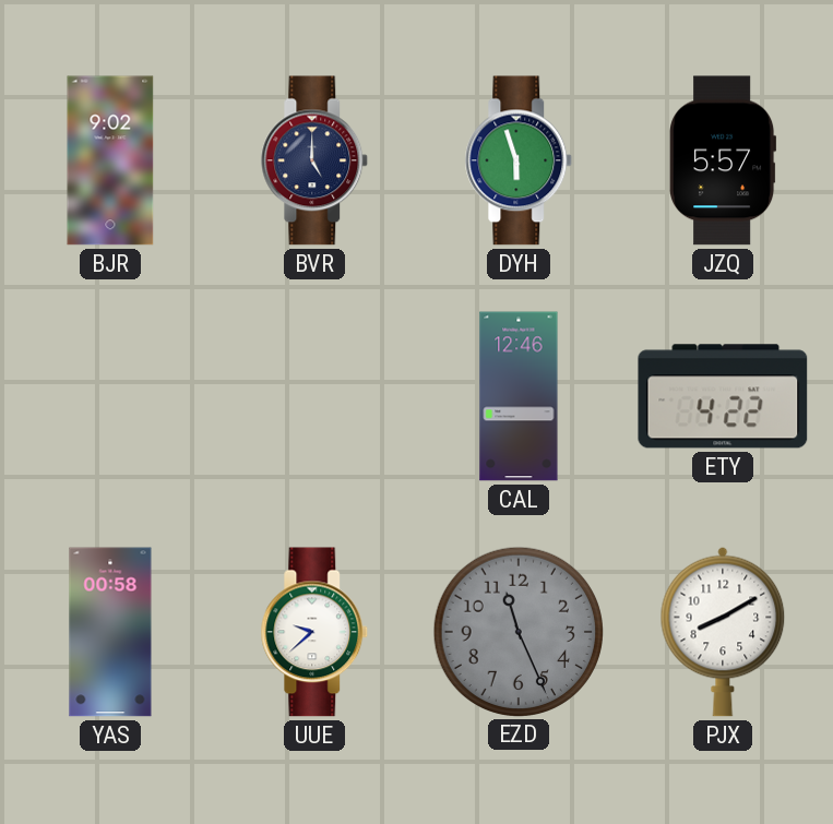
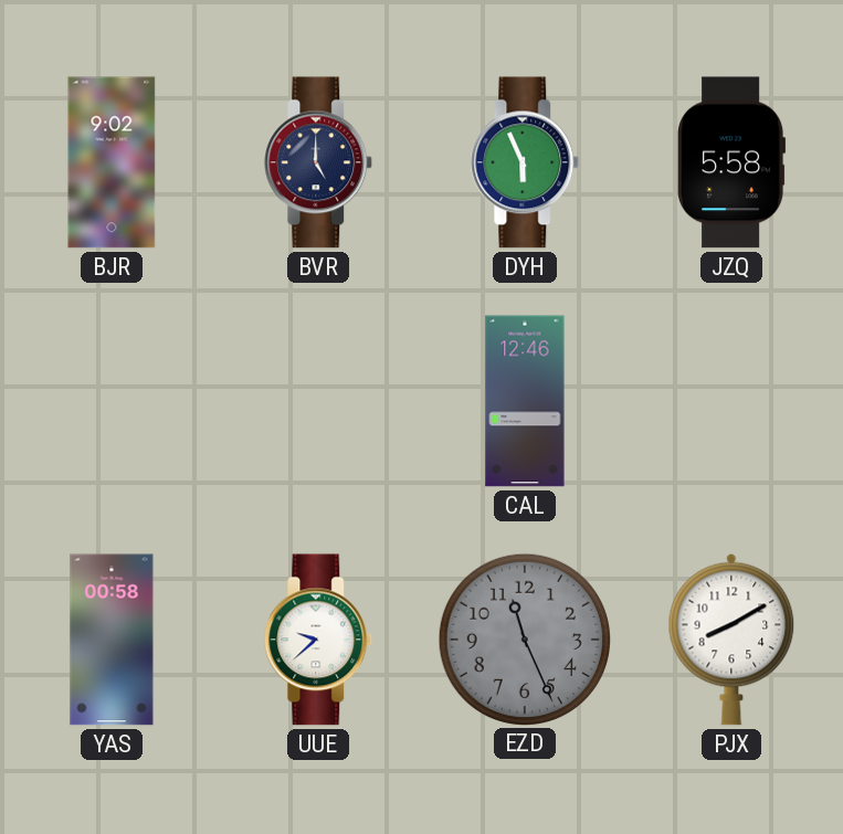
DYH: 5:57 -> 5:56
JZQ: 5:57 -> 5:58
ETY: 4:22 -> none
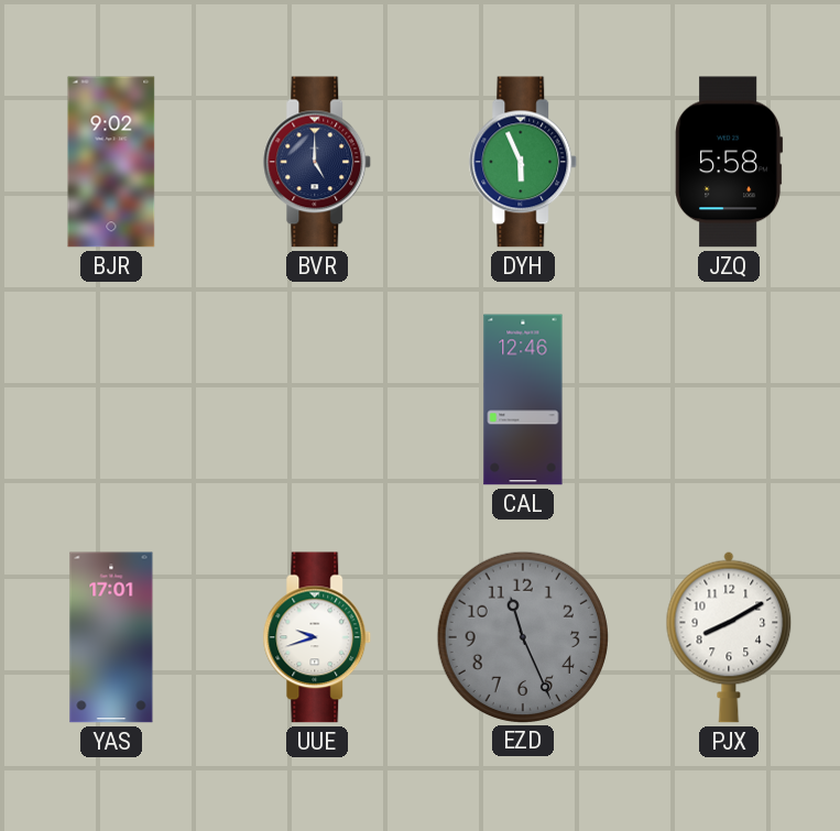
YAS: 00:58 -> 17:01
UUE: 9:38 -> 9:42
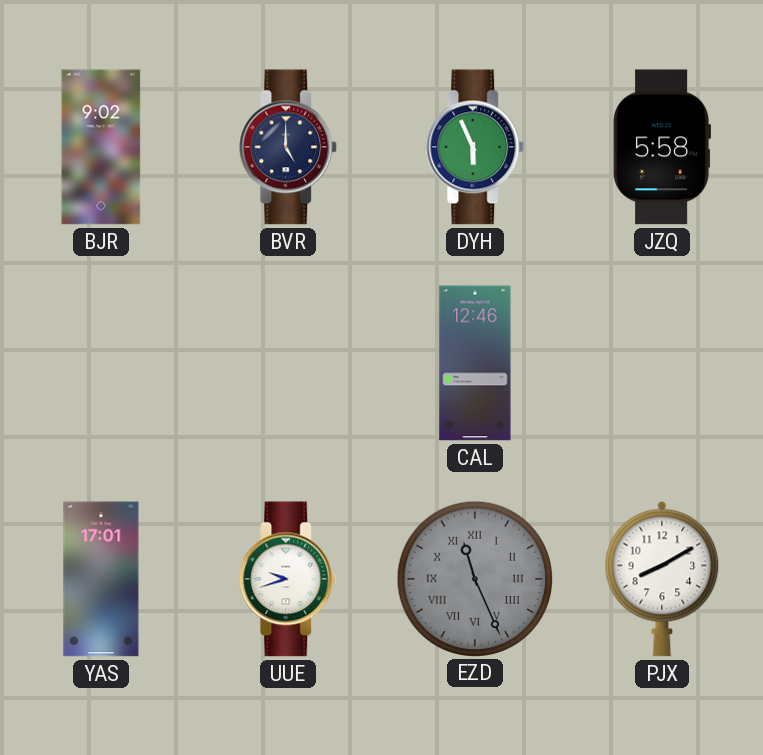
EZD numerals: Arabic -> Roman
